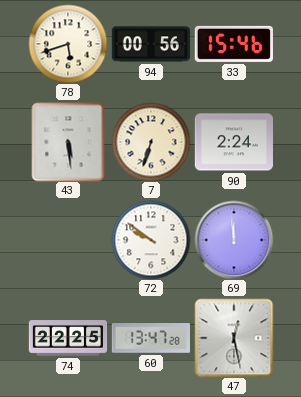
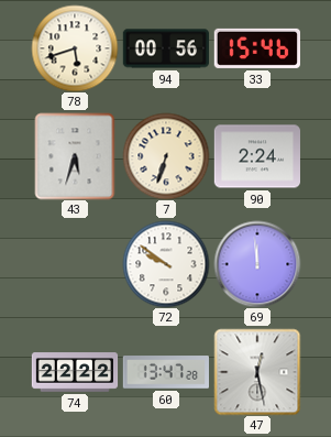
43: 5:29 -> 5:33
74: 22:25 -> 22:22
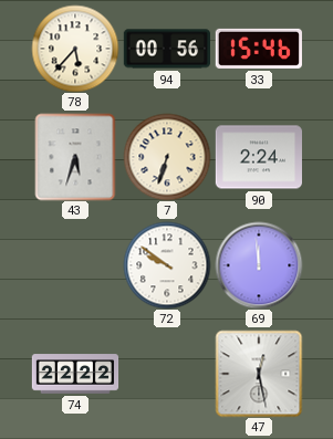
78: 5:42 -> 5:37
60: 13:47 -> none
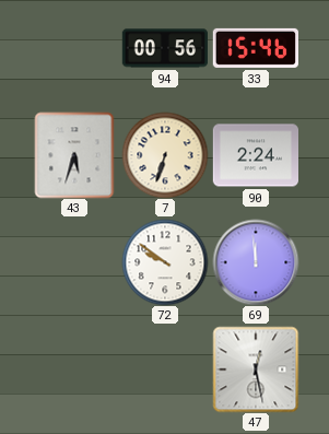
78: 5:37 -> none
74: 22:22 -> none
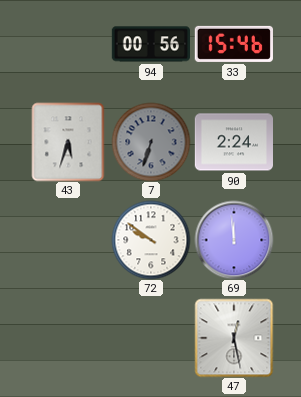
7 dial: cream -> grey
